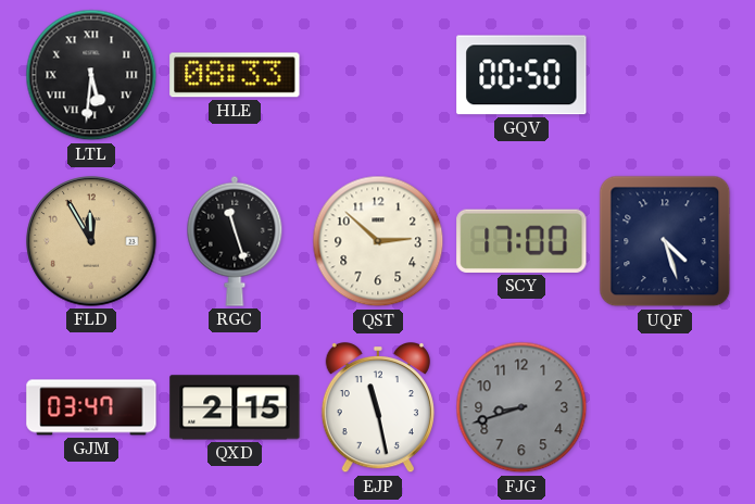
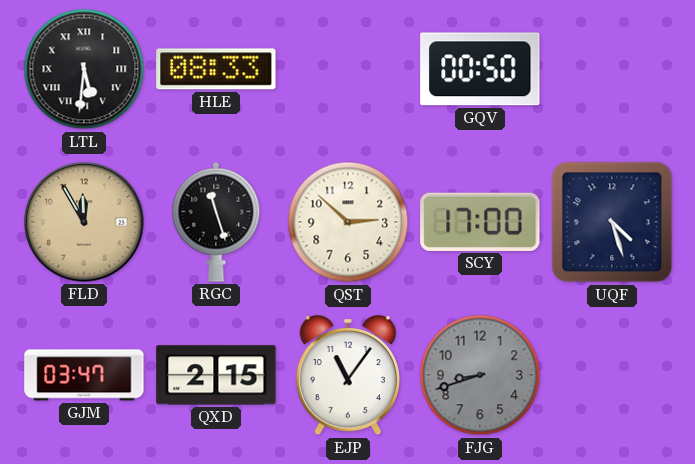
EJP: 11:28 -> 11:06
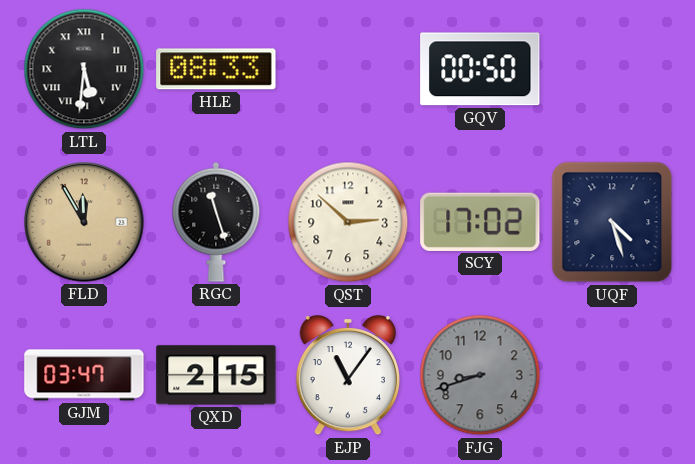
SCY: 17:00 -> 17:02
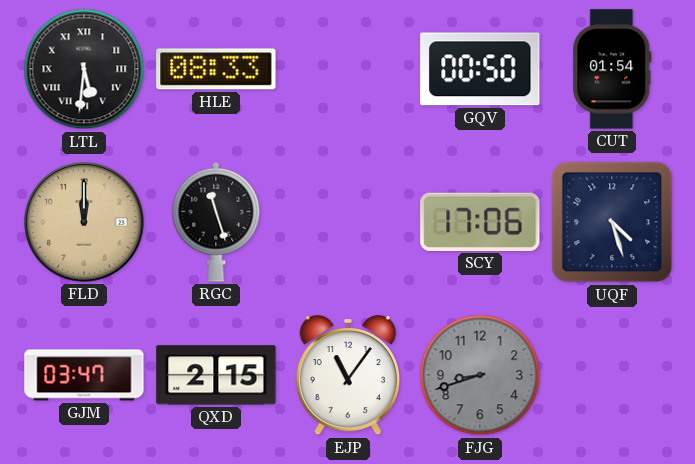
CUT: none -> 01:54
FLD: 11:55 -> 12:00
QST: 2:52 -> none
SCY: 17:02 -> 17:06
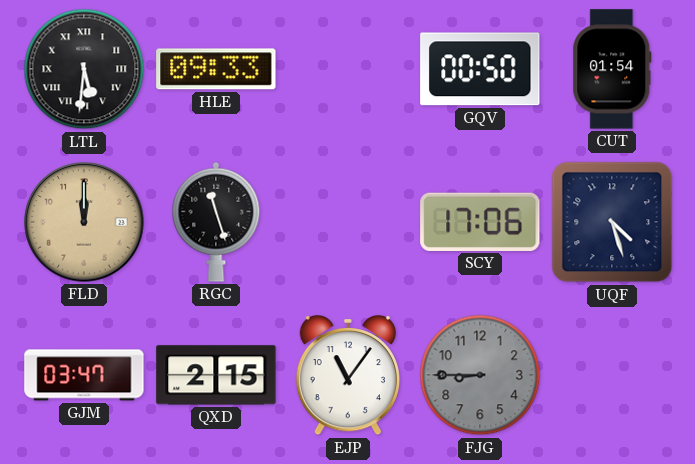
HLE: 08:33 -> 09:33
FJG: 8:42 -> 8:45
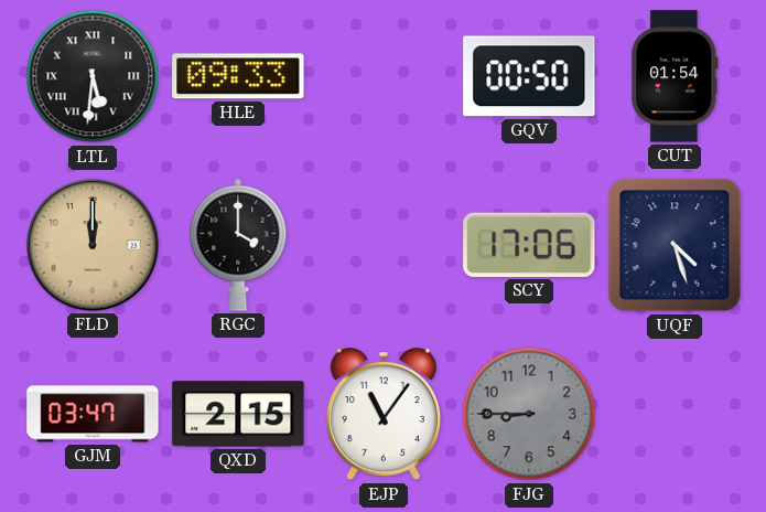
RGC: 11:27 -> 4:00
